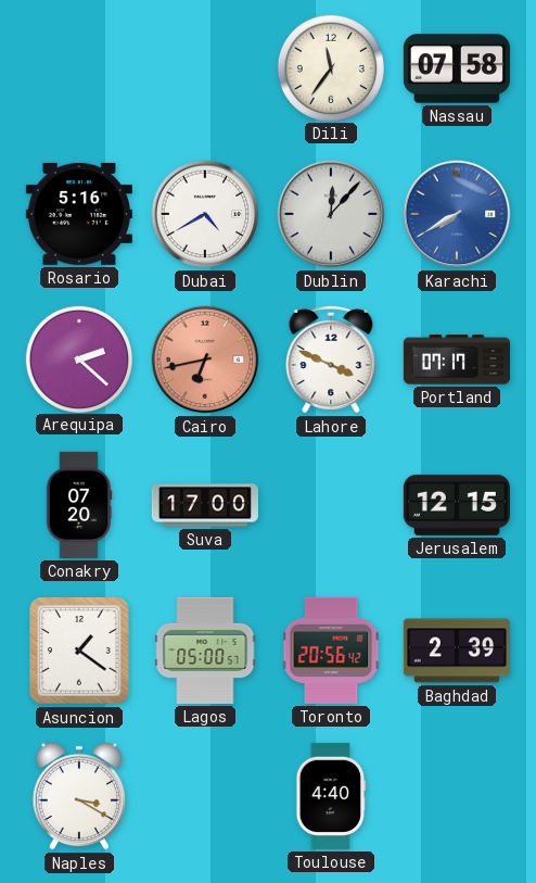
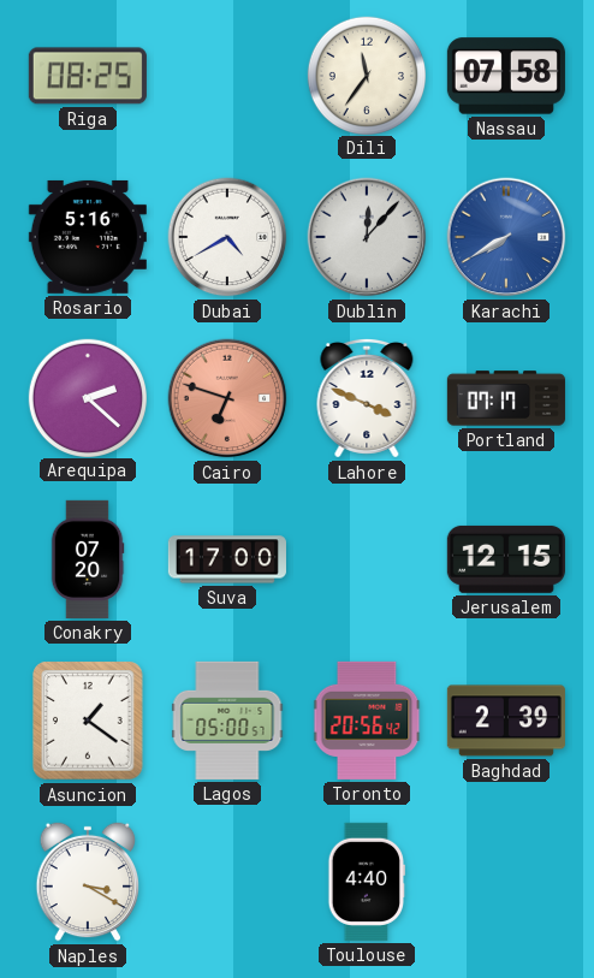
Riga: none -> 08:25
Cairo: 6:43 -> 6:48
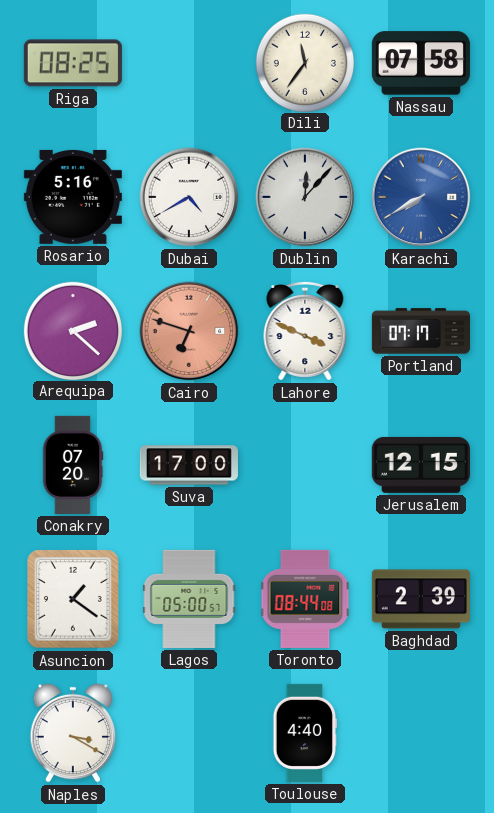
Toronto: 20:56 -> 08:44
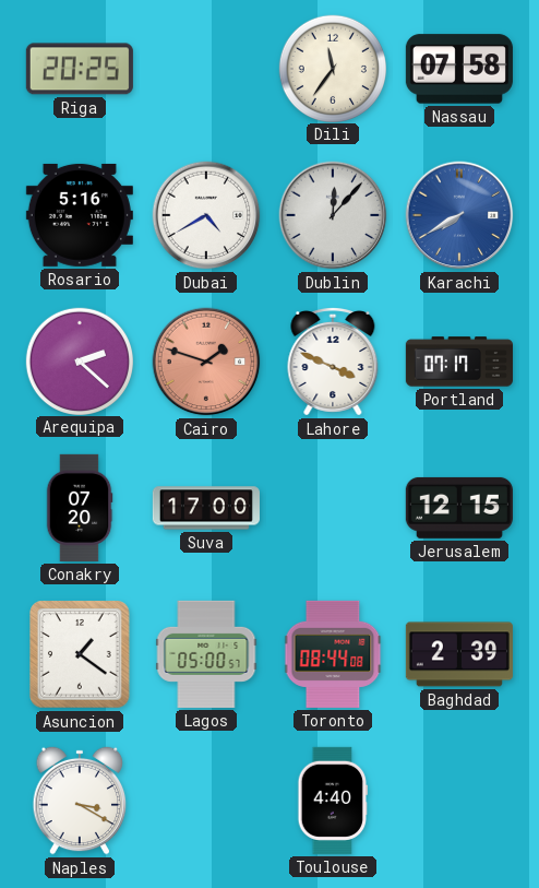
Riga: 08:25 -> 20:25
Cairo: 6:48 -> 1:48
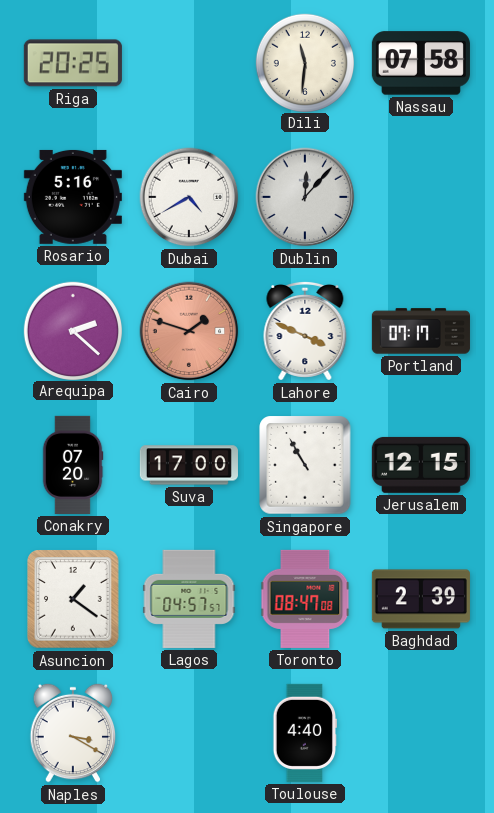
Dili: 11:36 -> 11:31
Karachi: 7:40 -> none
Singapore: none -> 10:55
Lagos: 05:00 -> 04:57
Toronto: 08:44 -> 08:47
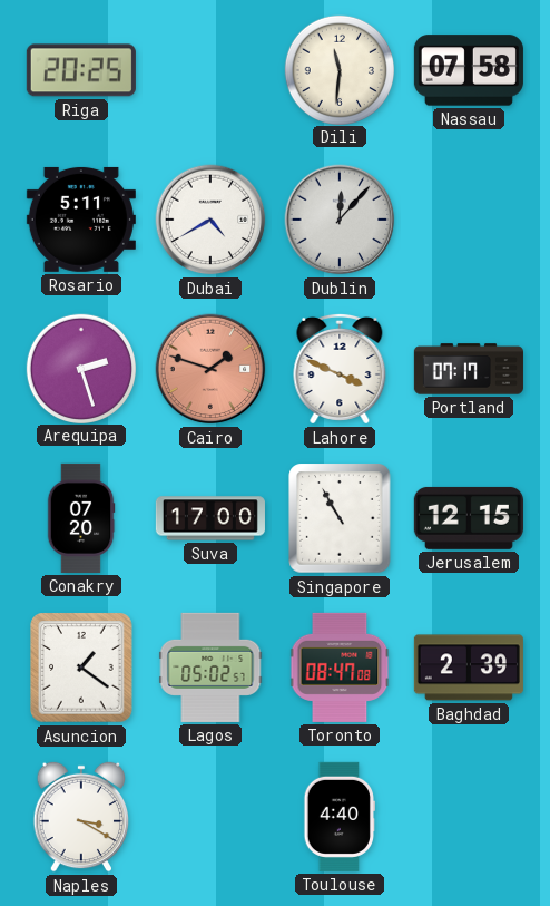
Rosario: 5:16 -> 5:11
Arequipa: 2:22 -> 2:27
Lagos: 04:57 -> 05:02
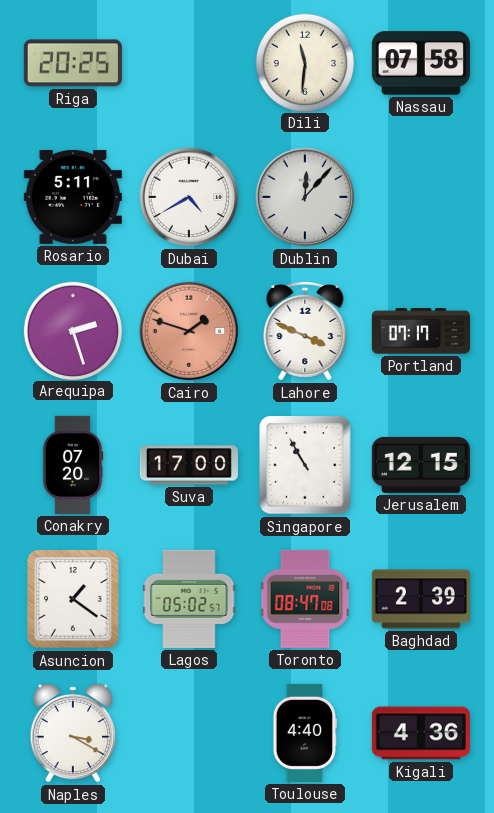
Kigali: none -> 4:36
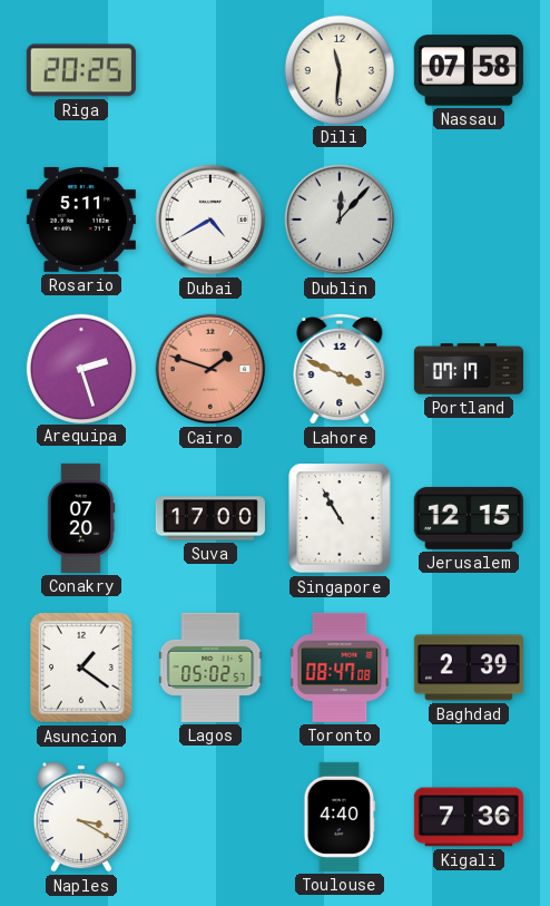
Kigali: 4:36 -> 7:36
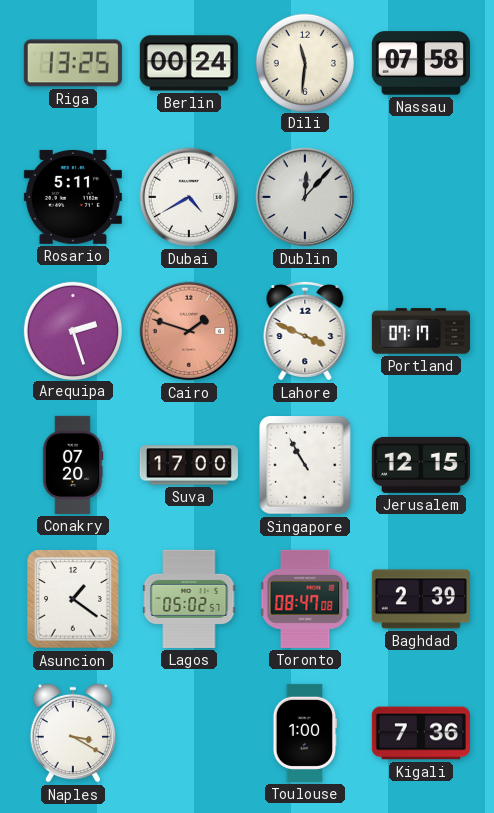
Riga: 20:25 -> 13:25
Berlin: none -> 00:24
Toulouse: 4:40 -> 1:00
